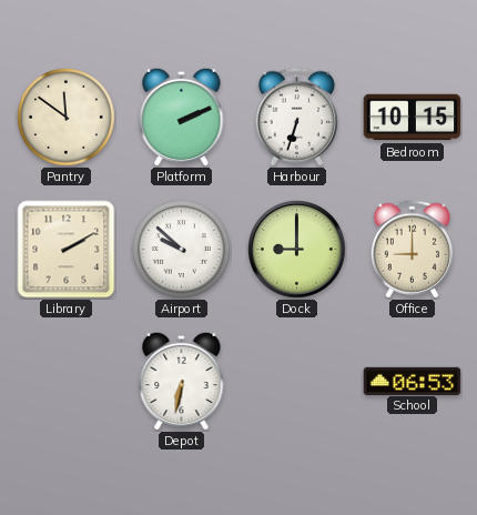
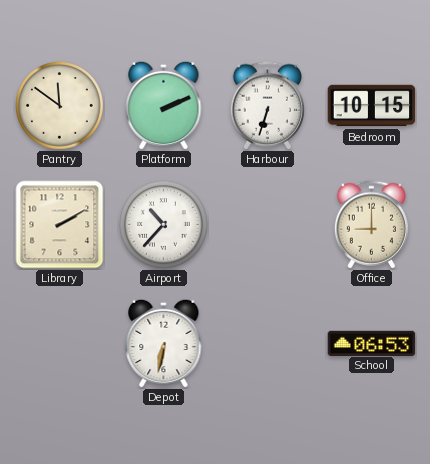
Airport: 9:52 -> 10:37
Dock: 9:00 -> none
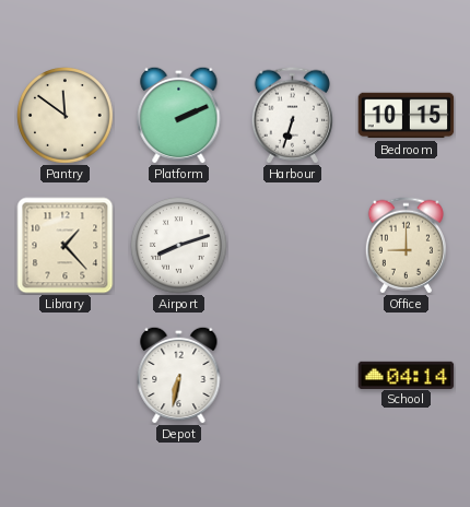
Library: 2:10 -> 1:23
Airport: 10:37 -> 8:12
School: 06:53 -> 04:14
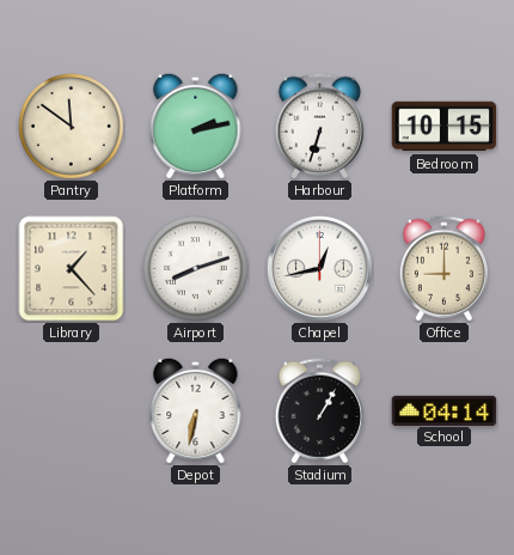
Platform: 2:11 -> 2:13
Chapel: none -> 12:43
Stadium: none -> 1:05
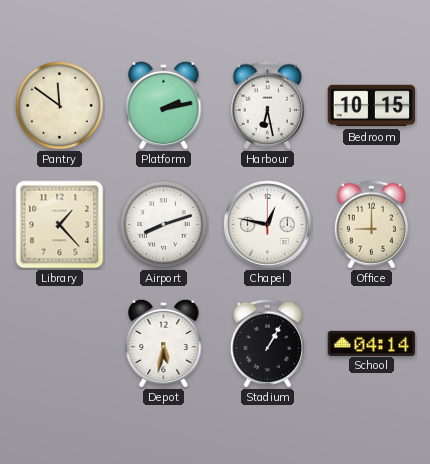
Harbour: 6:33 -> 6:28
Chapel: 12:43 -> 12:47
Depot: 6:32 -> 5:32
